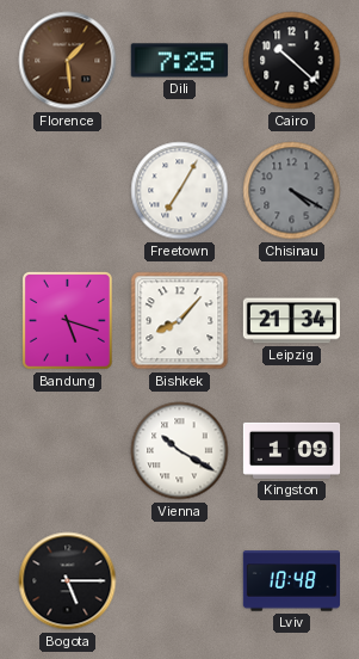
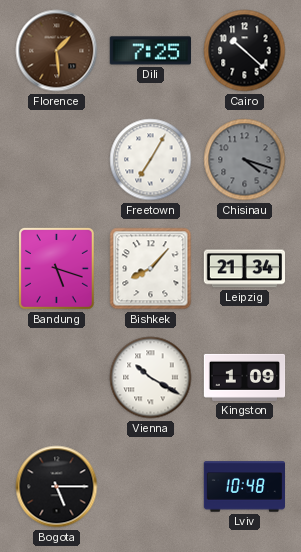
Chisinau: 4:20 -> 4:18
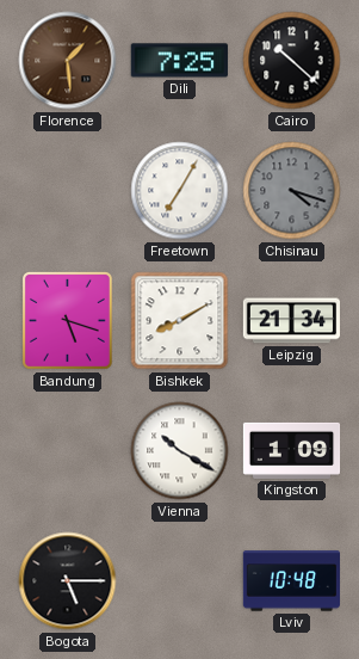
Bishkek: 8:07 -> 8:10
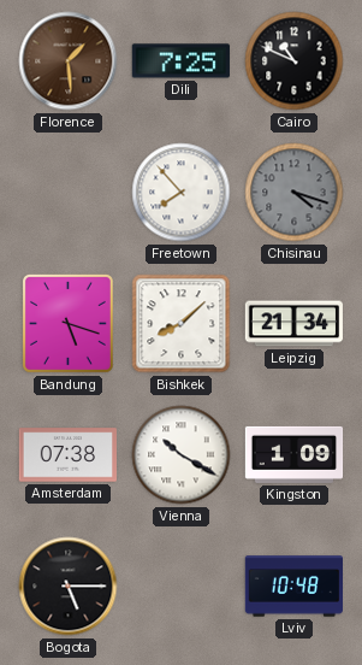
Cairo: 10:22 -> 10:49
Freetown: 7:05 -> 7:53
Bishkek: 8:10 -> 8:08
Amsterdam: none -> 07:38
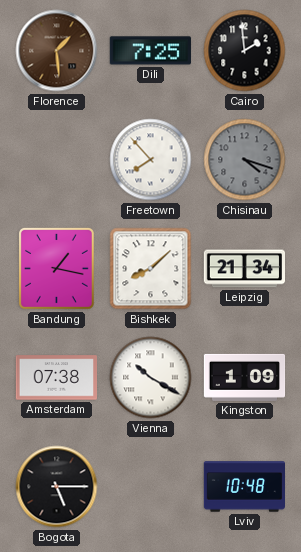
Cairo: 10:49 -> 1:59
Bandung: 5:18 -> 1:17
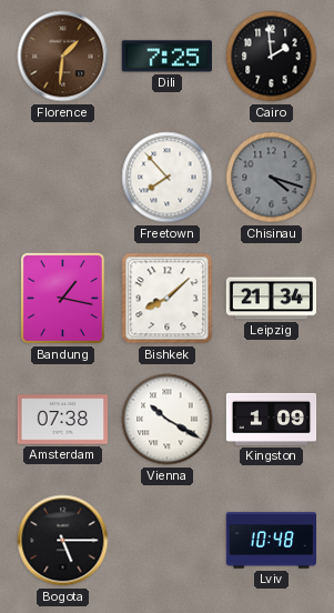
Florence: 1:29 -> 1:31
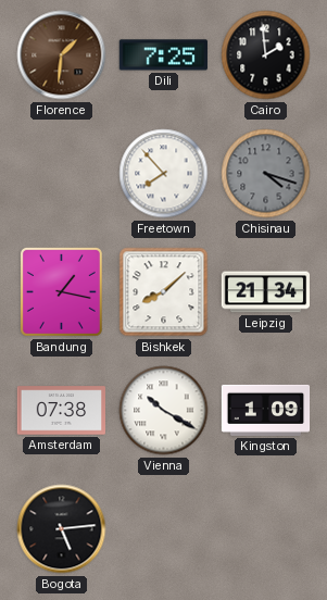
Bogota: 5:15 -> 5:14
Lviv: 10:48 -> none
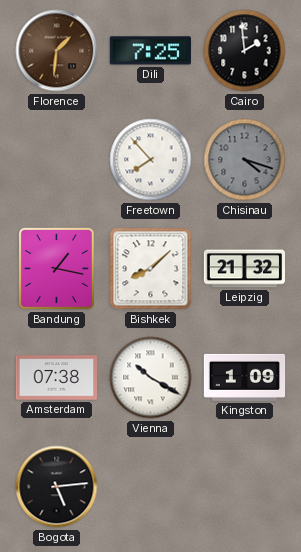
Leipzig: 21:34 -> 21:32
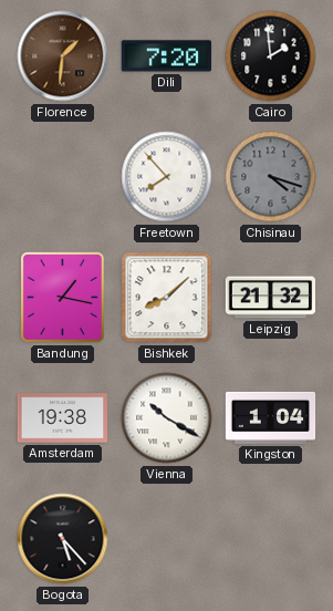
Dili: 7:25 -> 7:20
Amsterdam: 07:38 -> 19:38
Kingston: 1:09 -> 1:04
Bogota: 5:14 -> 5:23
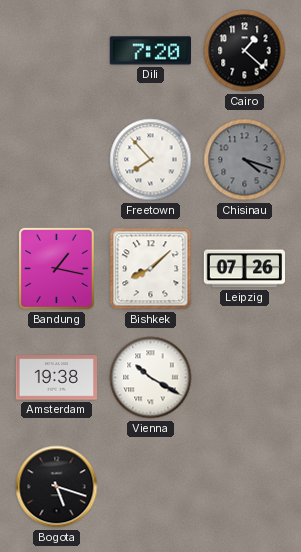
Florence: 1:31 -> none
Cairo: 1:59 -> 1:22
Leipzig: 21:32 -> 07:26
Kingston: 1:04 -> none
Bogota: 5:23 -> 5:18
